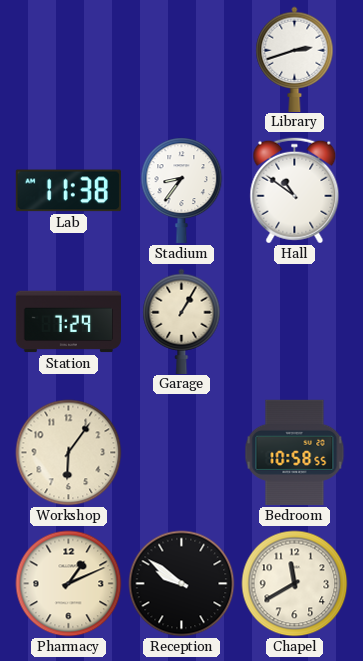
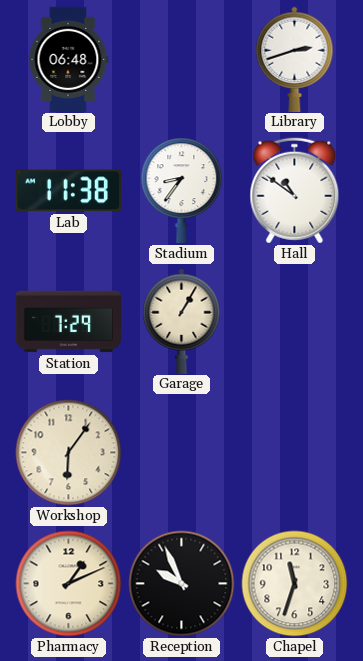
Lobby: none -> 06:48
Bedroom: 10:58 -> none
Reception: 9:51 -> 9:56
Chapel: 11:40 -> 11:33
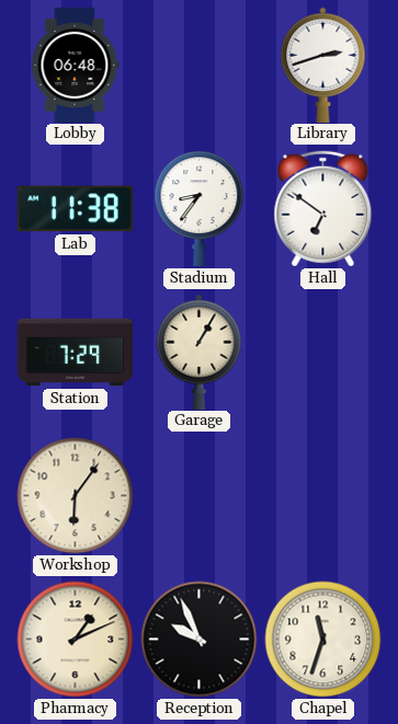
Hall: 10:51 -> 6:51
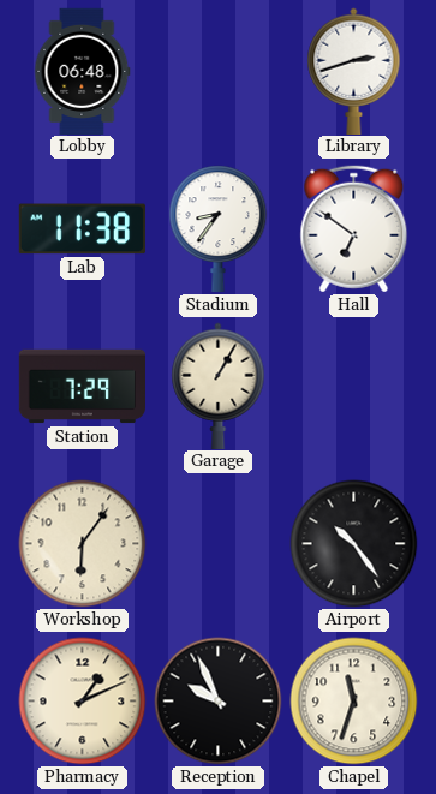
Airport: none -> 10:24
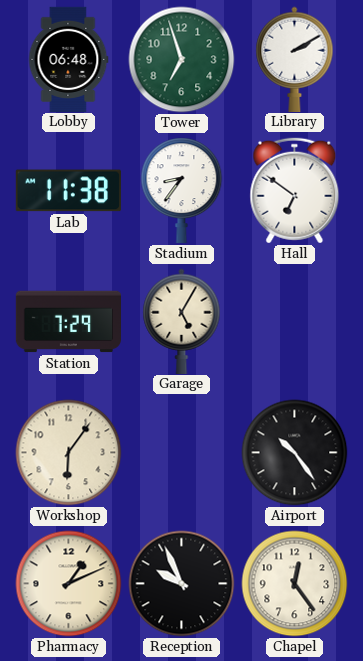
Tower: none -> 6:57
Library: 2:42 -> 2:10
Garage: 1:05 -> 5:05
Chapel: 11:33 -> 12:24
